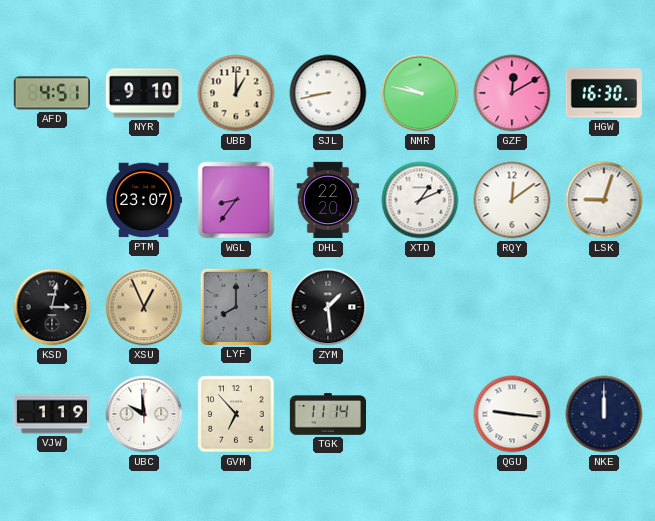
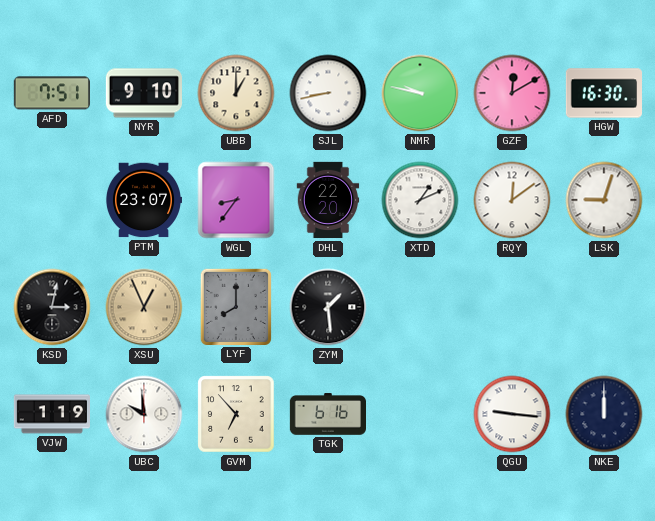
AFD: 4:51 -> 7:51
TGK: 11:14 -> 6:16
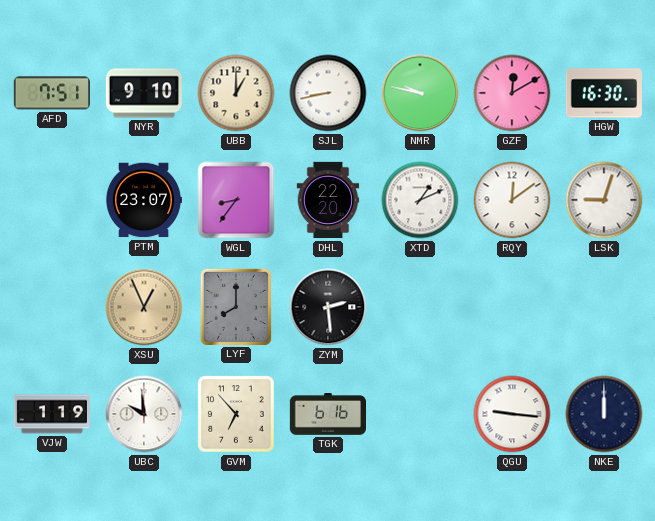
KSD: 3:02 -> none
ZYM: 1:29 -> 2:29
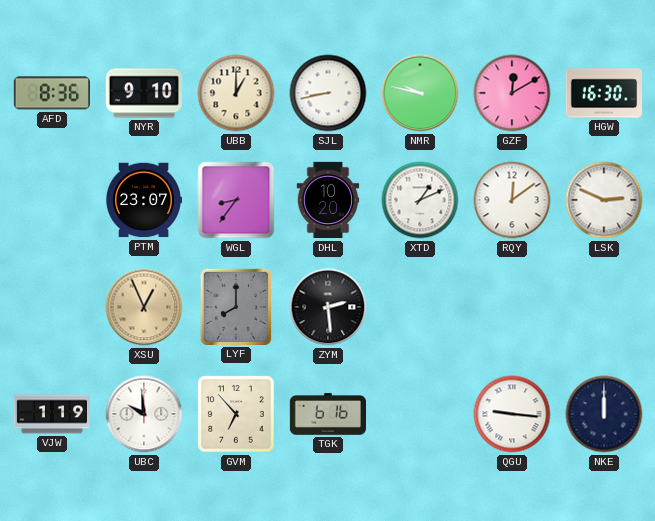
AFD: 7:51 -> 8:36
DHL: 22:20 -> 10:20
LSK: 9:03 -> 2:49
